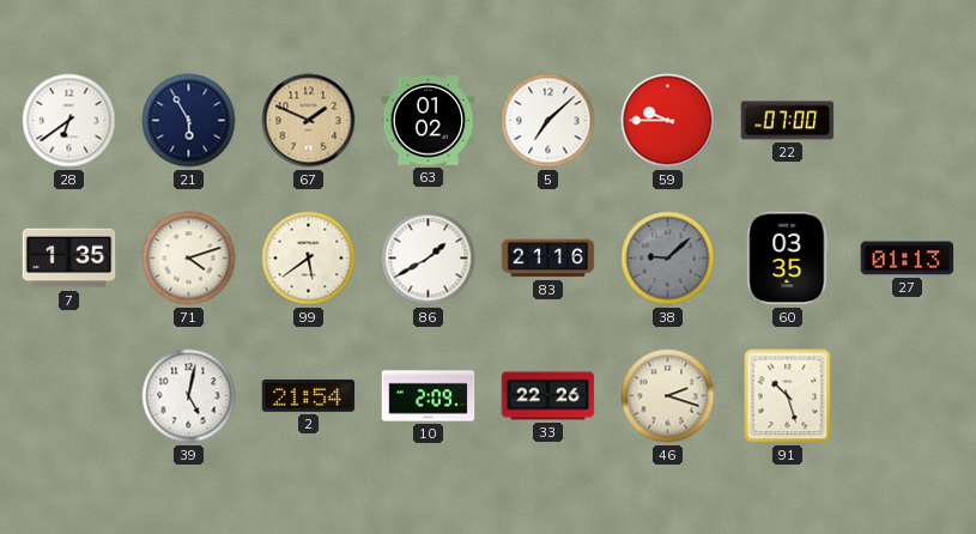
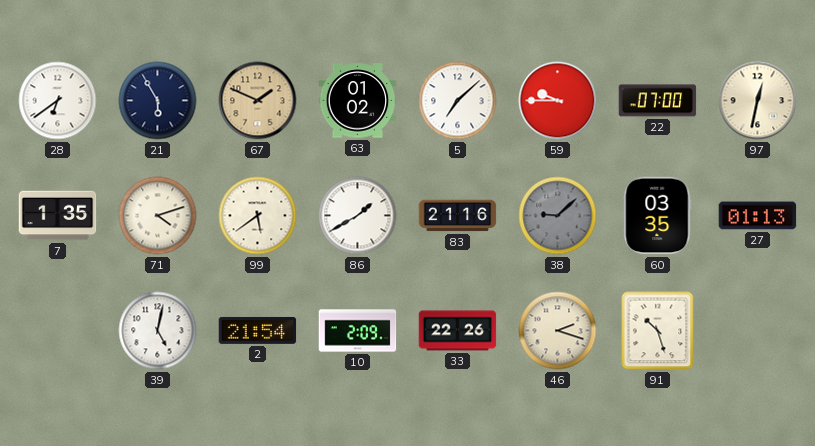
97: none -> 12:32
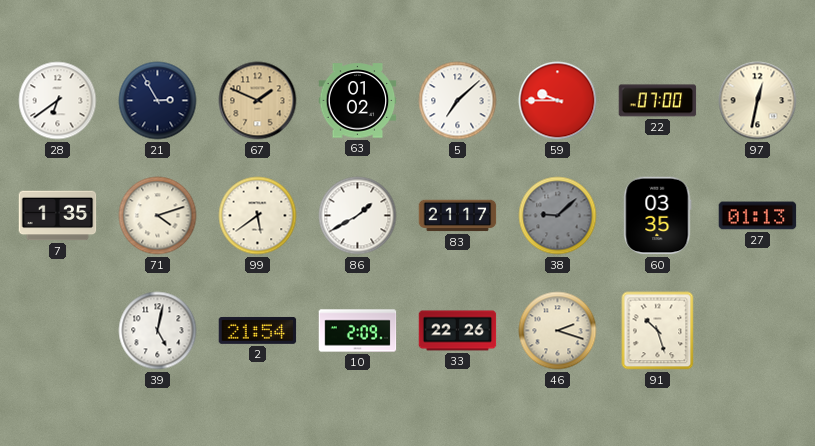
21: 5:55 -> 2:55
83: 21:16 -> 21:17
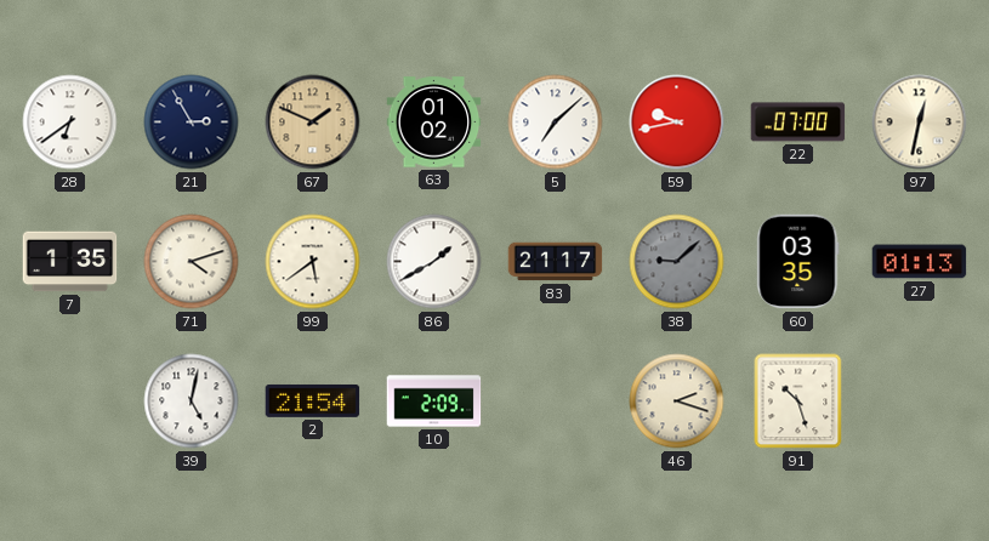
59: 9:45 -> 9:43
33: 22:26 -> none
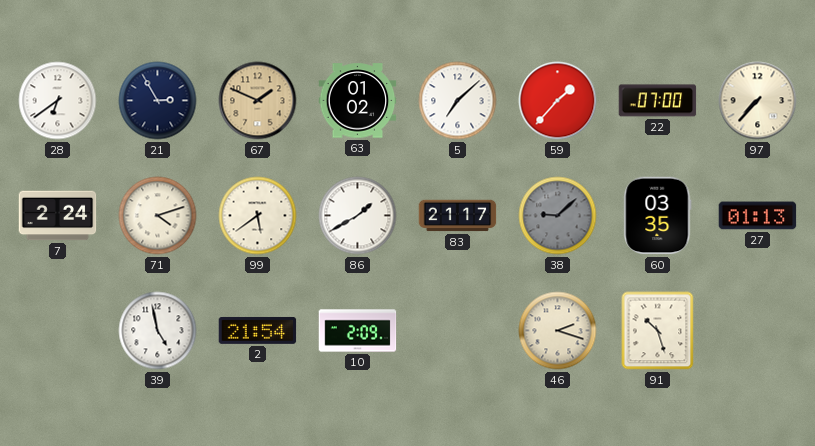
59: 9:43 -> 1:37
97: 12:32 -> 7:37
7: 1:35 -> 2:24
39: 5:02 -> 4:58
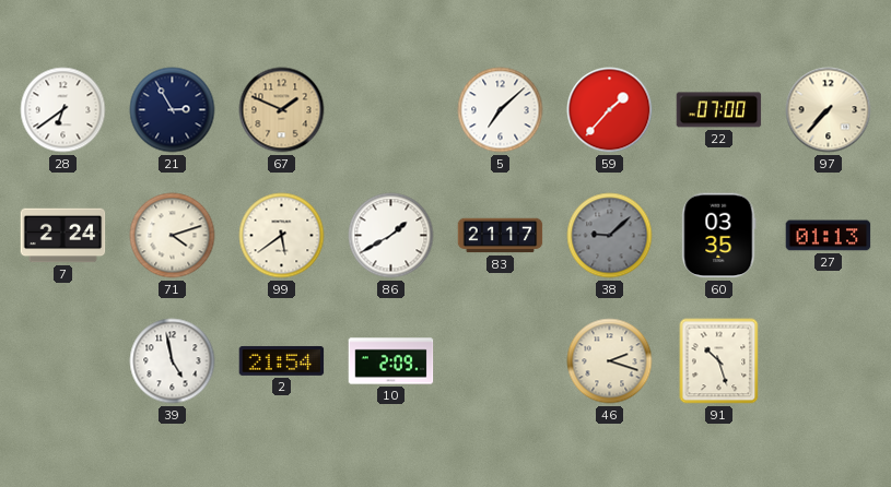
63: 01:02 -> none
